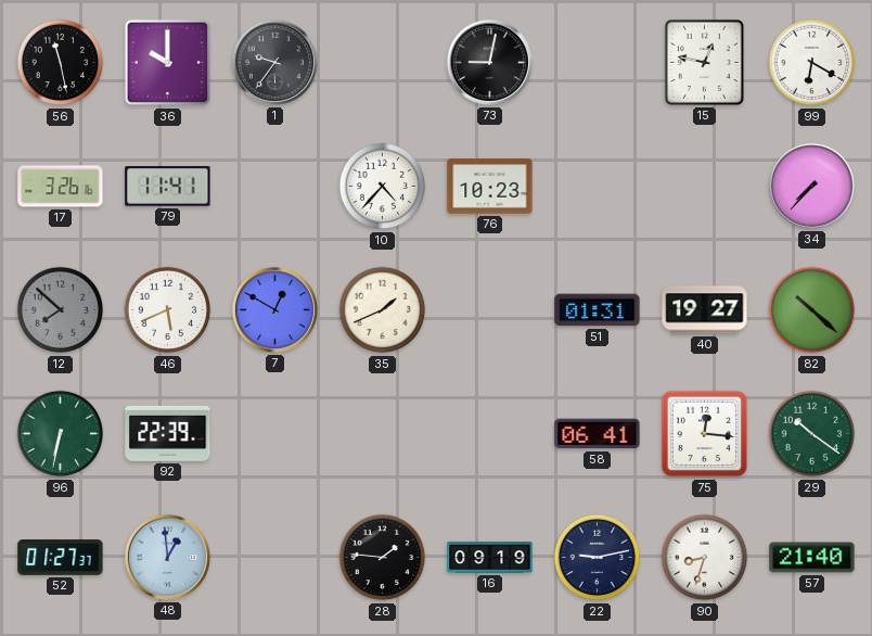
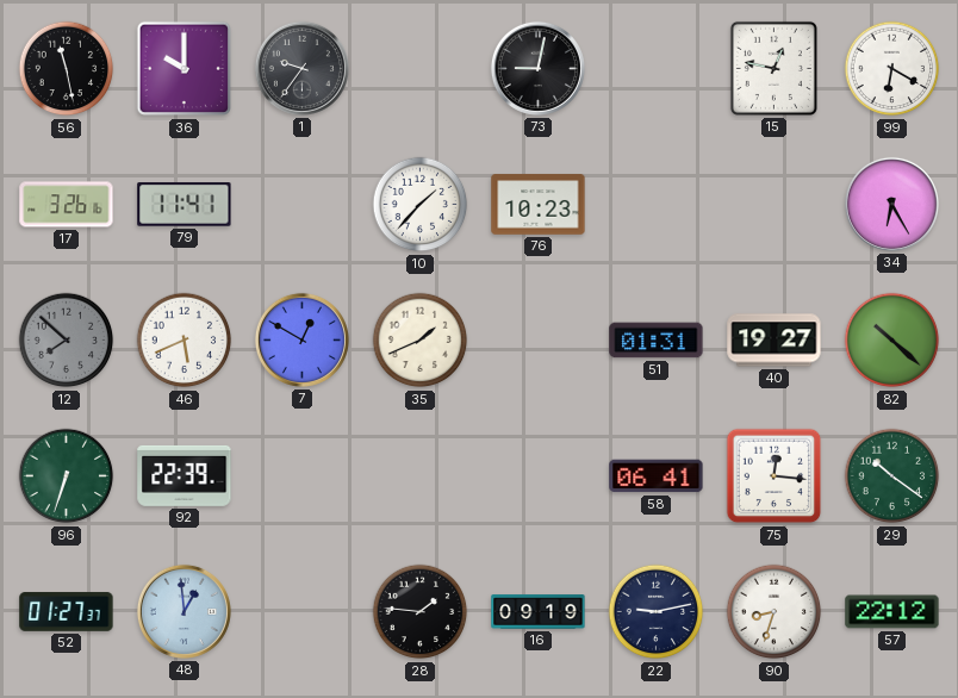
10: 4:37 -> 1:37
34: 7:37 -> 6:25
96: 6:32 -> 6:33
57: 21:40 -> 22:12
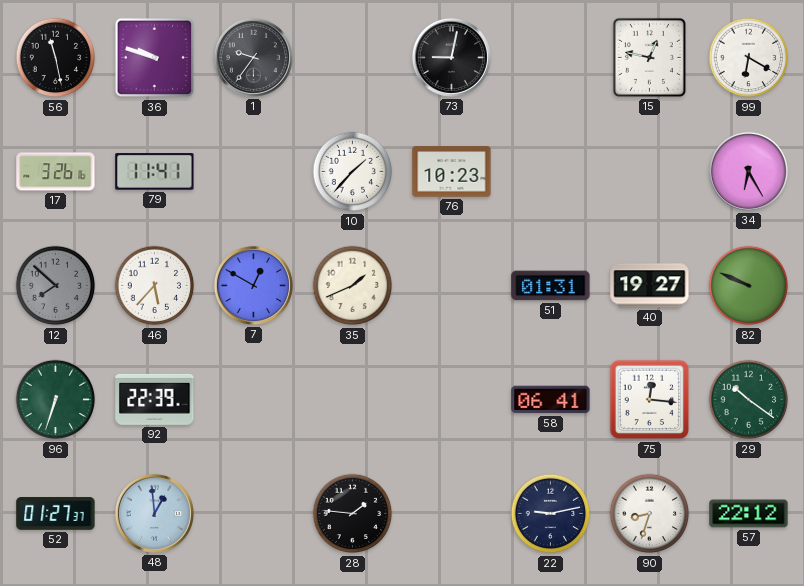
36: 10:00 -> 9:48
46: 5:41 -> 5:37
82: 10:22 -> 9:49
16: 09:19 -> none
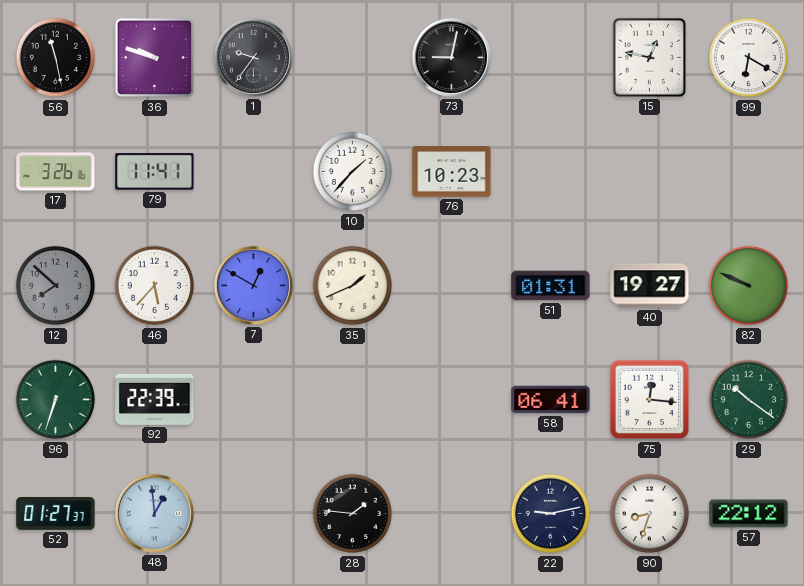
34: 6:25 -> none
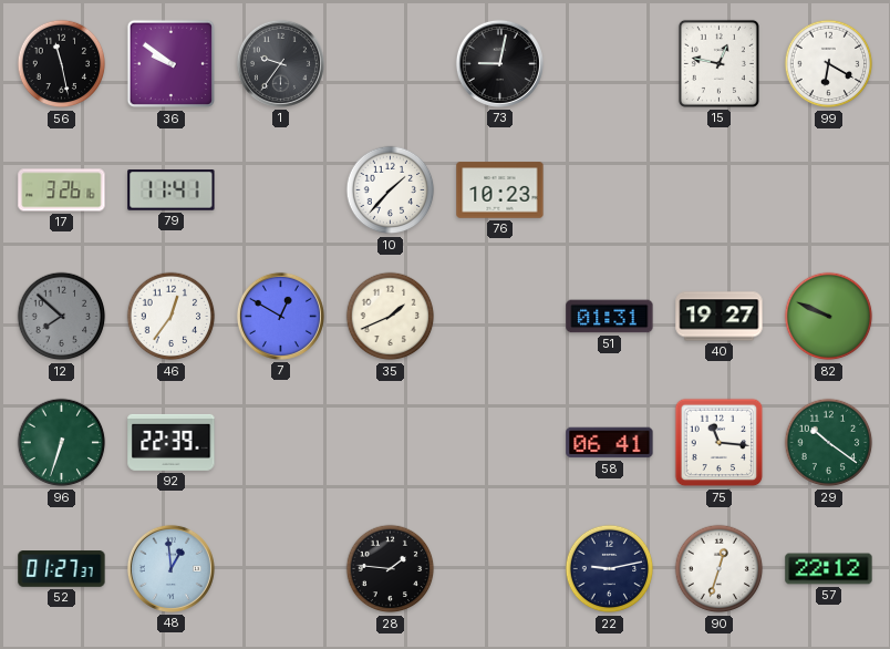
36: 9:48 -> 9:51
46: 5:37 -> 12:36
75: 12:16 -> 11:16
90: 8:33 -> 12:33
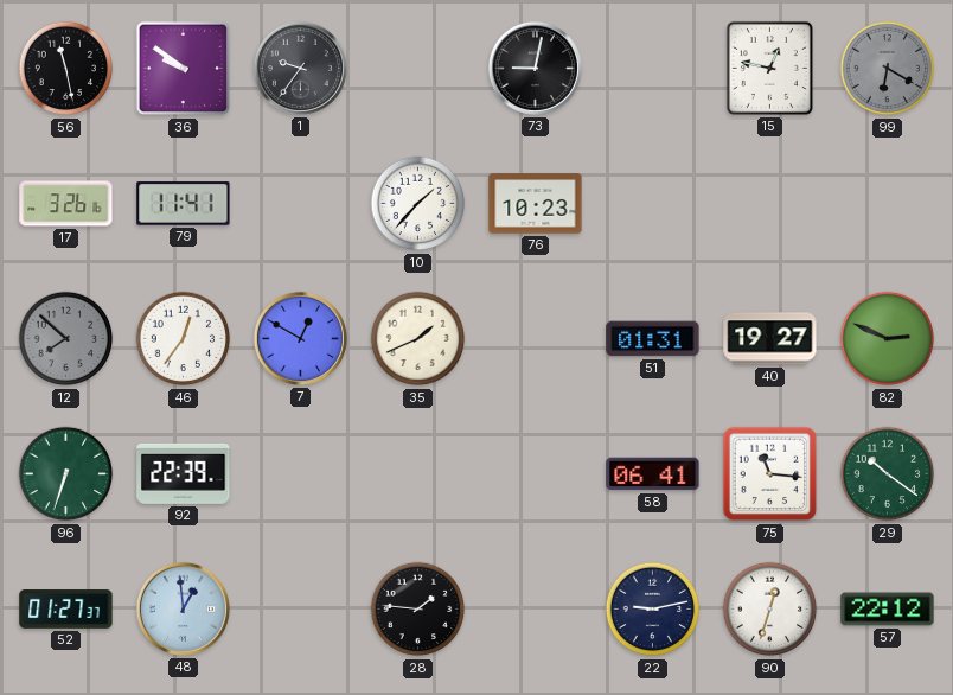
99 dial: white -> grey
82: 9:49 -> 2:49
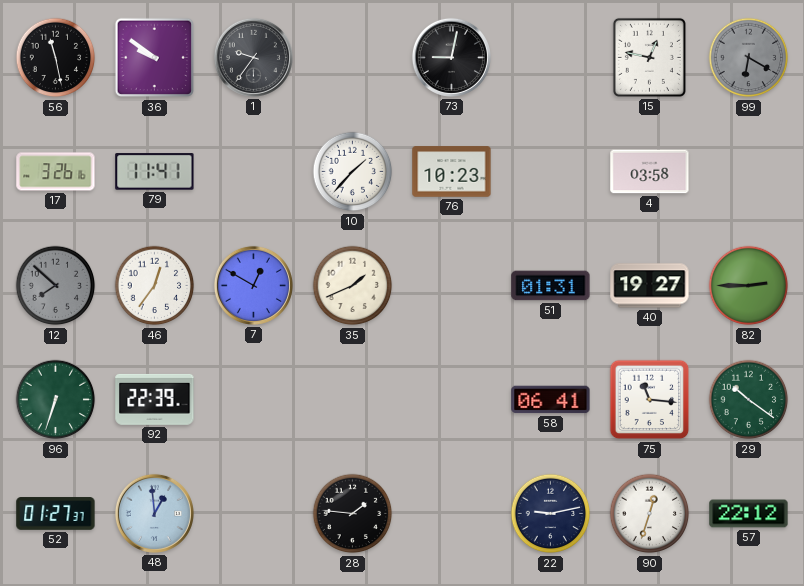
4: none -> 03:58
82: 2:49 -> 2:45
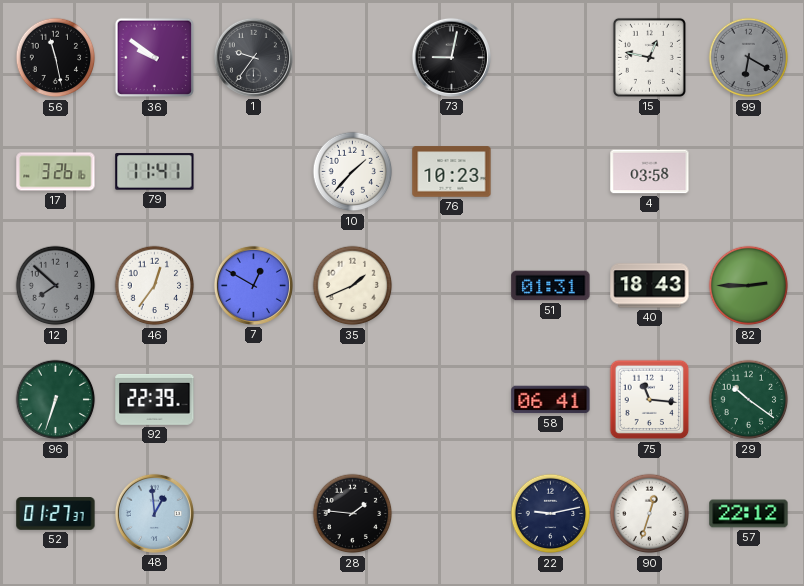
40: 19:27 -> 18:43
